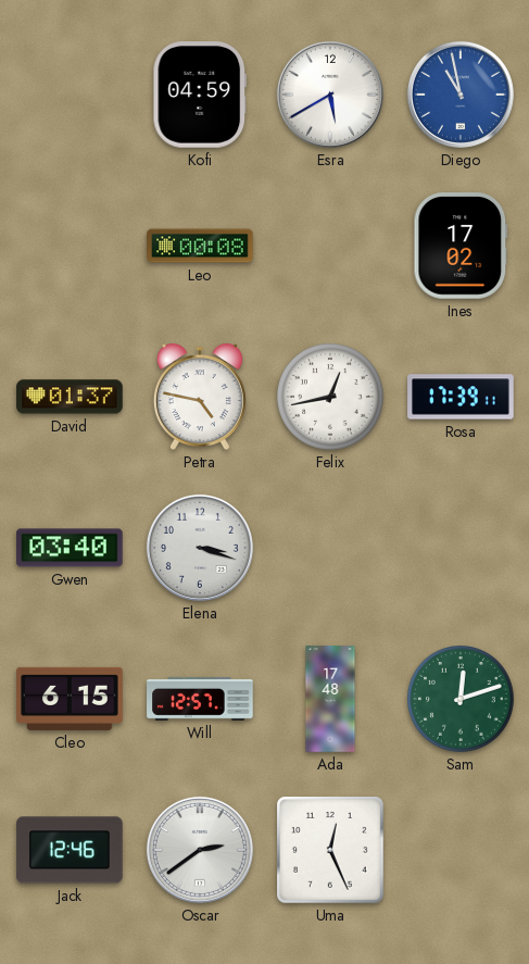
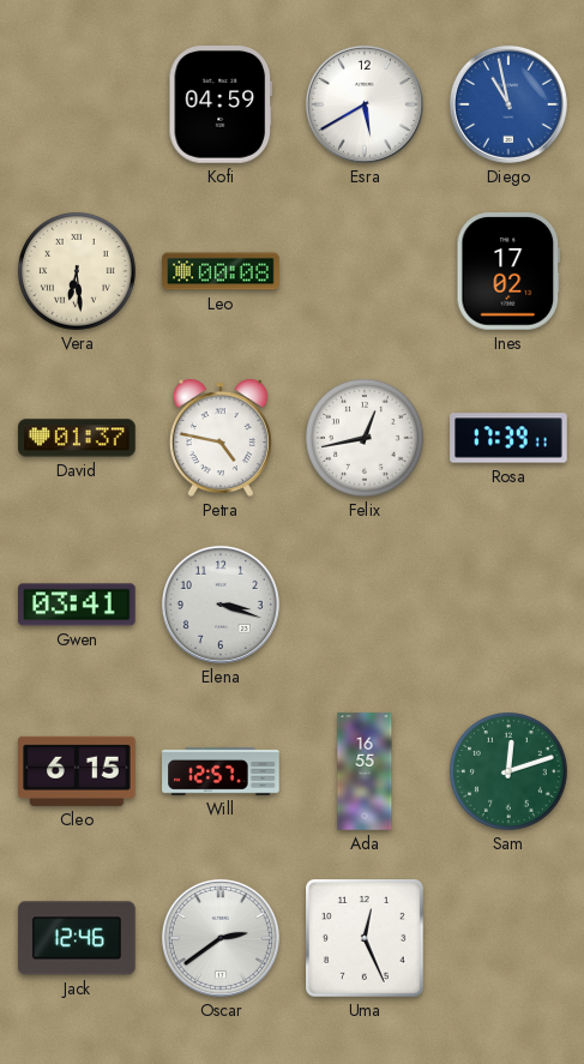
Vera: none -> 6:29
Gwen: 03:40 -> 03:41
Ada: 17:48 -> 16:55
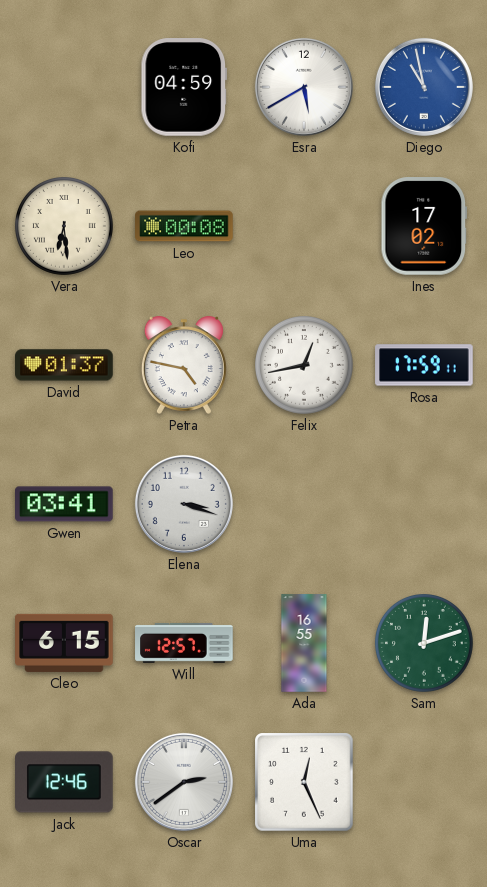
Rosa: 17:39 -> 17:59
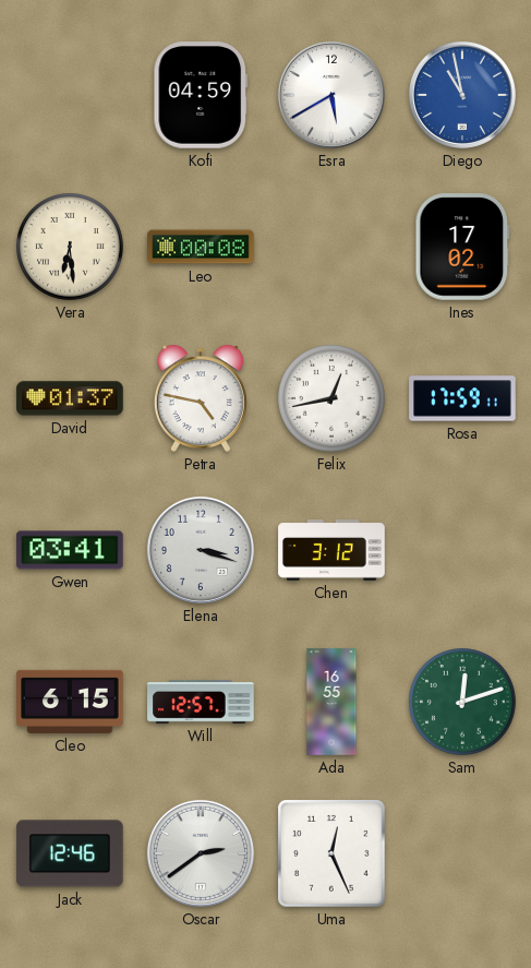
Chen: none -> 3:12
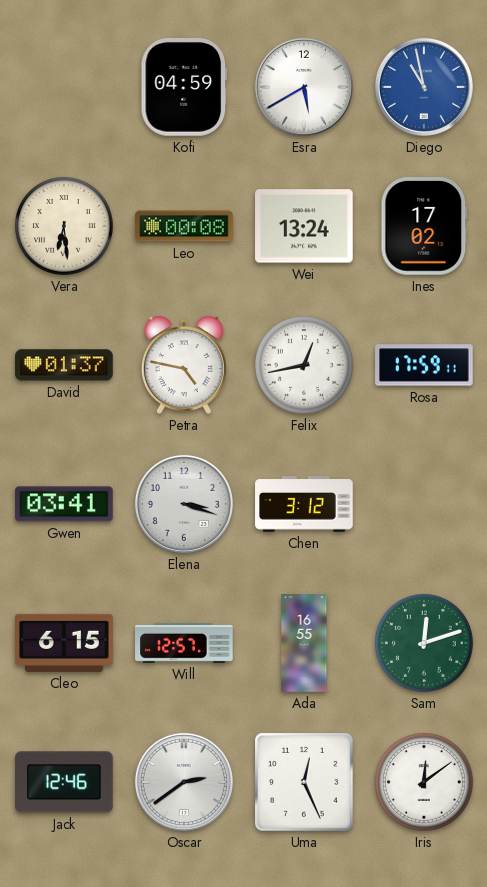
Wei: none -> 13:24
Iris: none -> 12:09
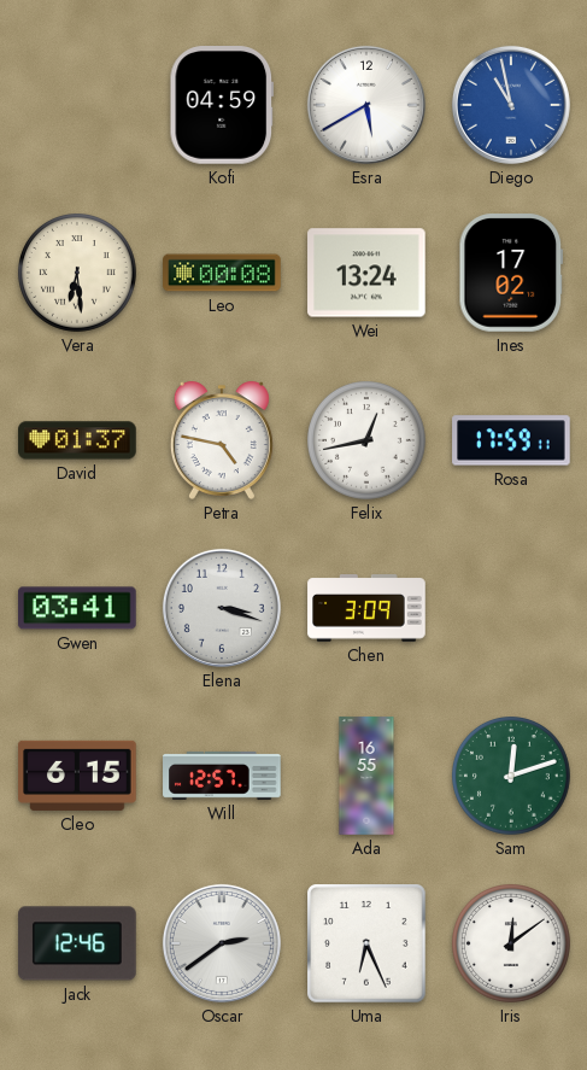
Chen: 3:12 -> 3:09
Uma: 12:26 -> 6:26
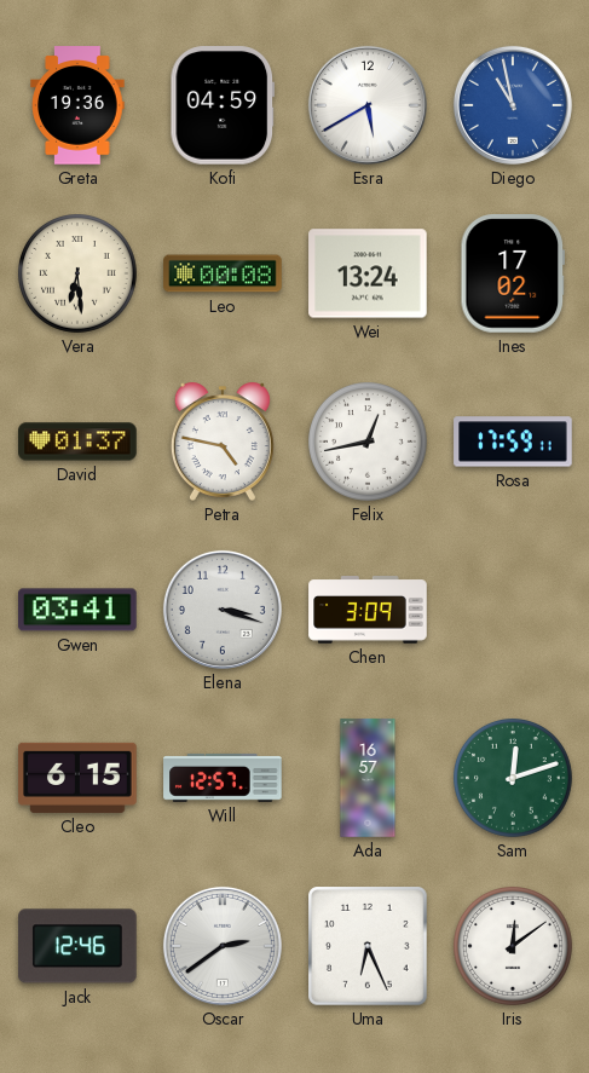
Greta: none -> 19:36
Ada: 16:55 -> 16:57
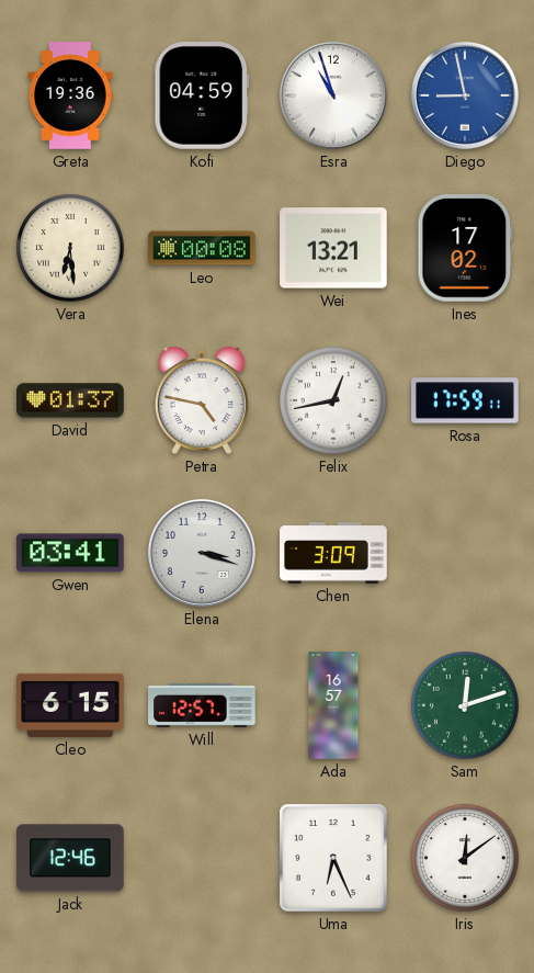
Esra: 5:40 -> 10:57
Diego: 10:58 -> 8:58
Wei: 13:24 -> 13:21
Oscar: 2:39 -> none
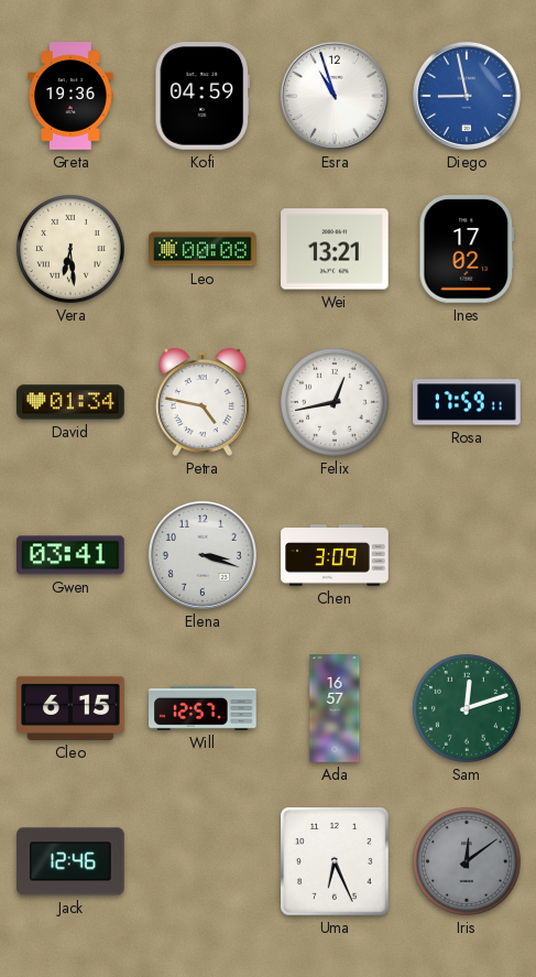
David: 01:37 -> 01:34
Iris dial: white -> grey
